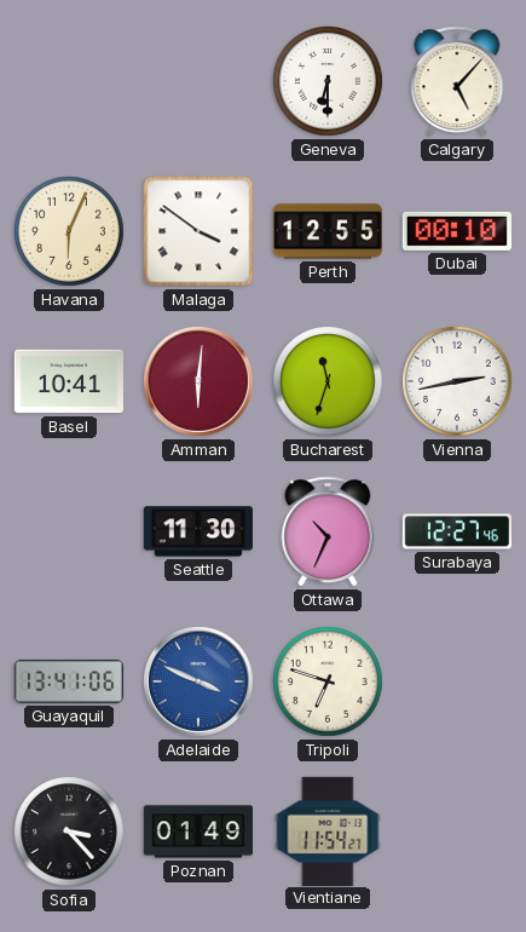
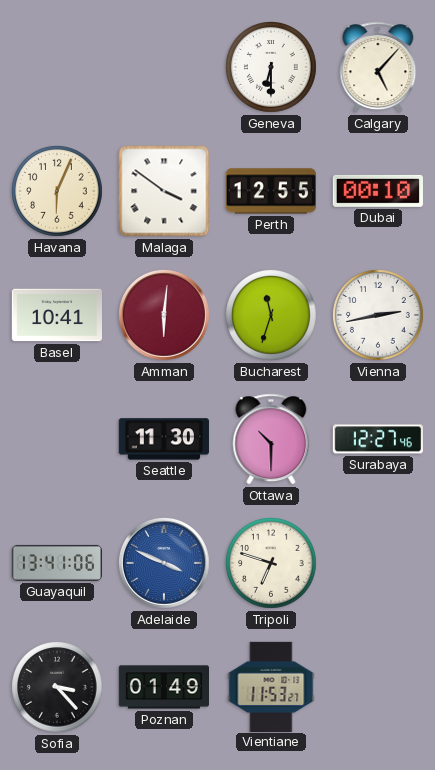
Ottawa: 10:34 -> 10:30
Vientiane: 11:54 -> 11:53
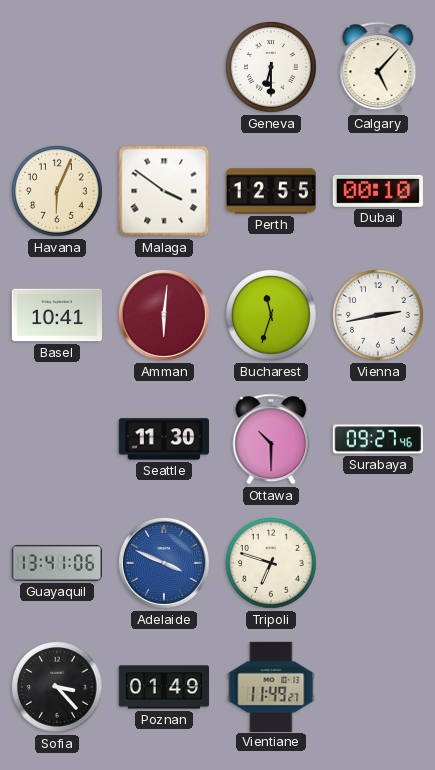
Surabaya: 12:27 -> 09:27
Vientiane: 11:53 -> 11:49
